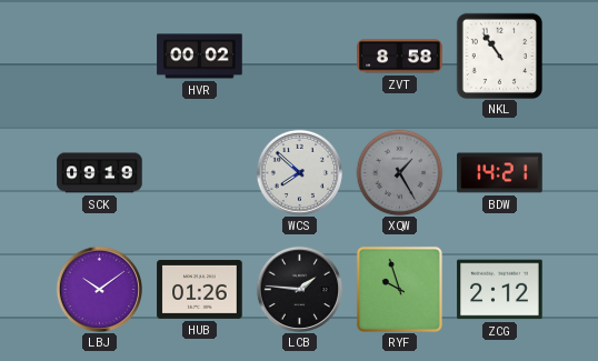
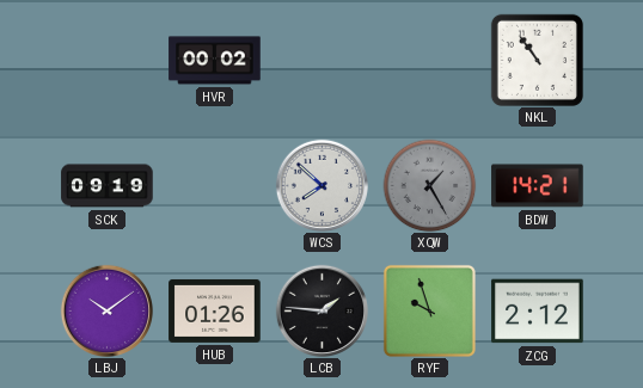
ZVT: 8:58 -> none
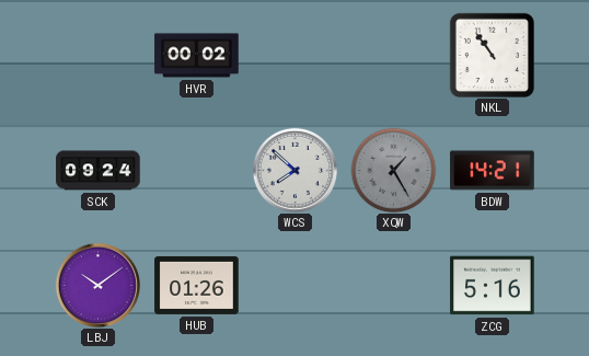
SCK: 09:19 -> 09:24
LCB: 1:46 -> none
RYF: 9:57 -> none
ZCG: 2:12 -> 5:16
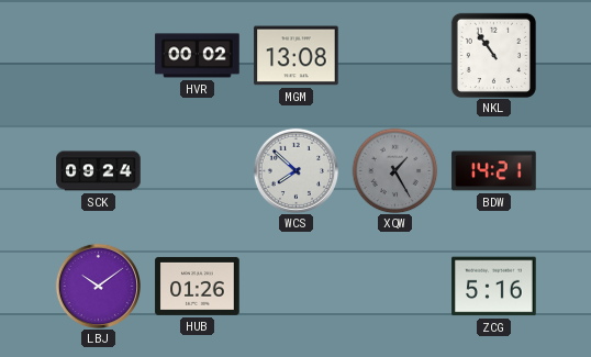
MGM: none -> 13:08
